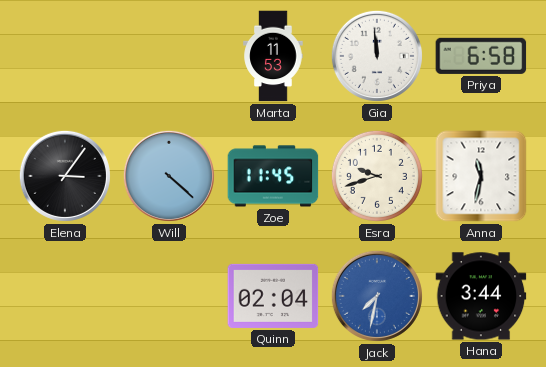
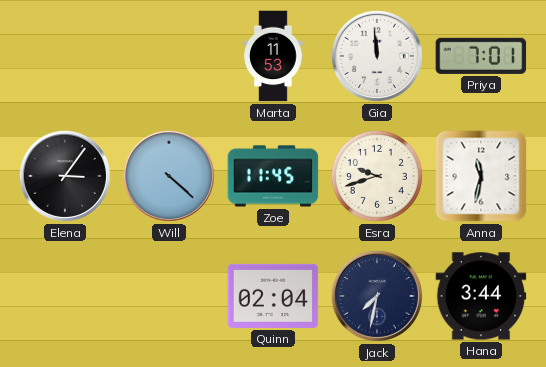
Priya: 6:58 -> 7:01
Jack dial: blue -> navy
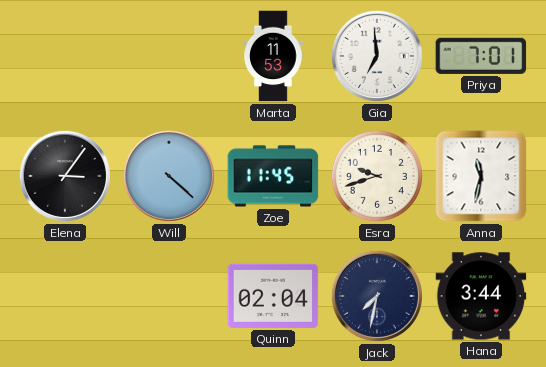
Gia: 11:59 -> 6:59
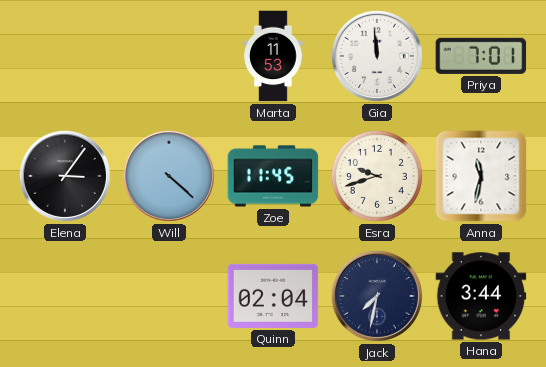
Gia: 6:59 -> 11:59
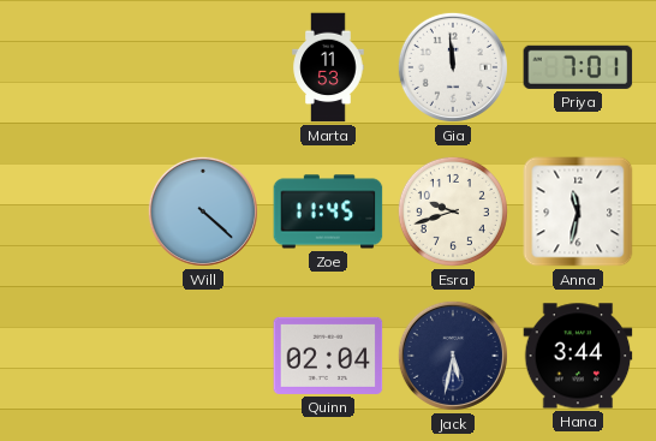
Elena: 3:06 -> none
Jack: 7:32 -> 5:32
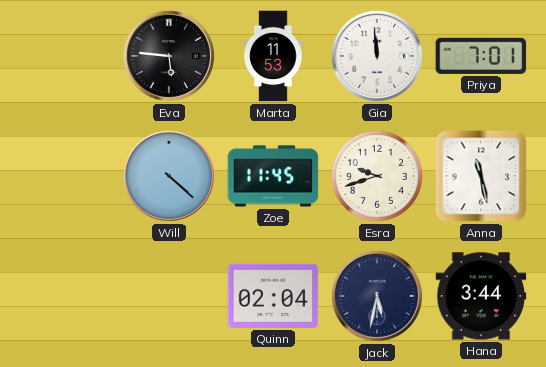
Eva: none -> 5:46
Anna: 11:32 -> 11:28
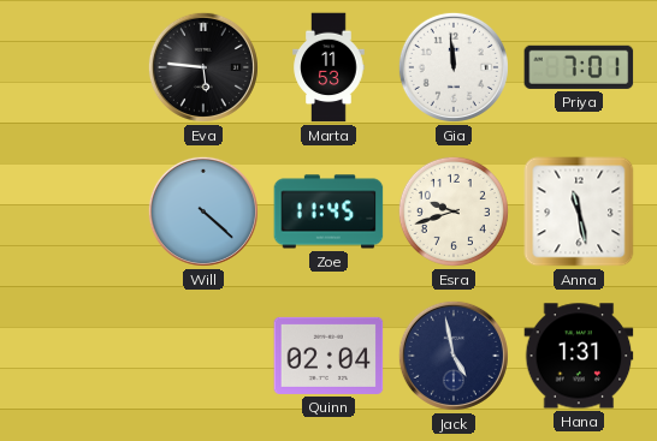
Jack: 5:32 -> 4:58
Hana: 3:44 -> 1:31
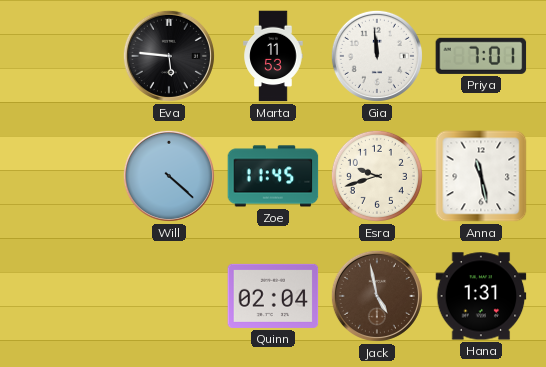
Jack dial: navy -> brown
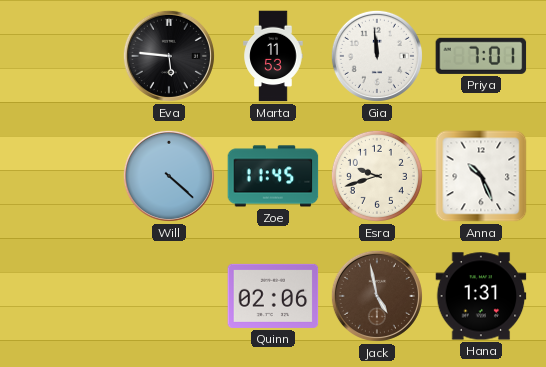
Anna: 11:28 -> 10:26
Quinn: 02:04 -> 02:06
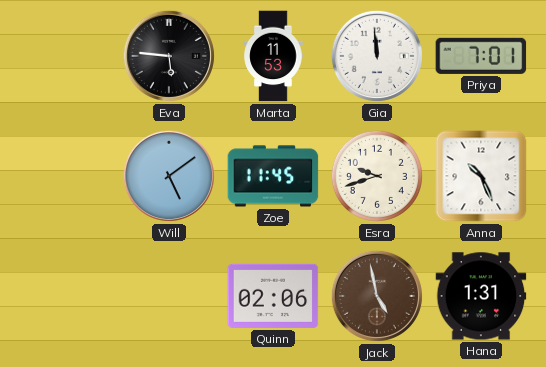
Will: 4:22 -> 5:09
